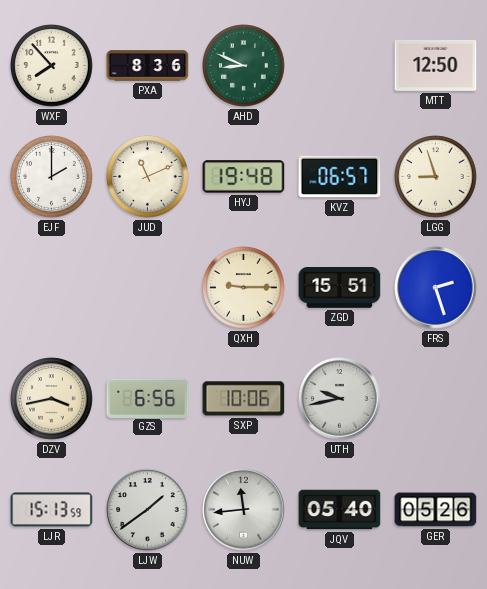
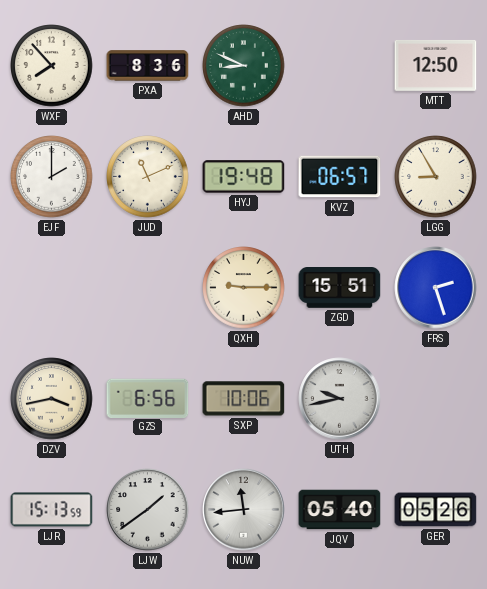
LGG: 8:57 -> 8:55
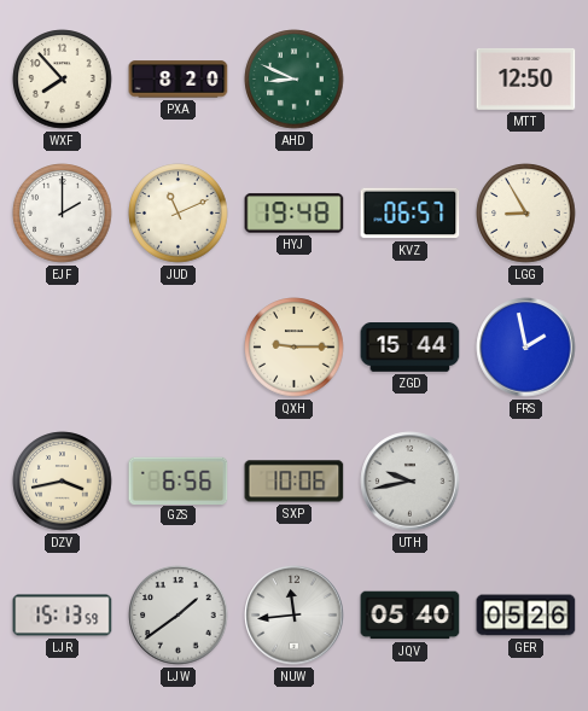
PXA: 8:36 -> 8:20
ZGD: 15:51 -> 15:44
FRS: 2:27 -> 1:58
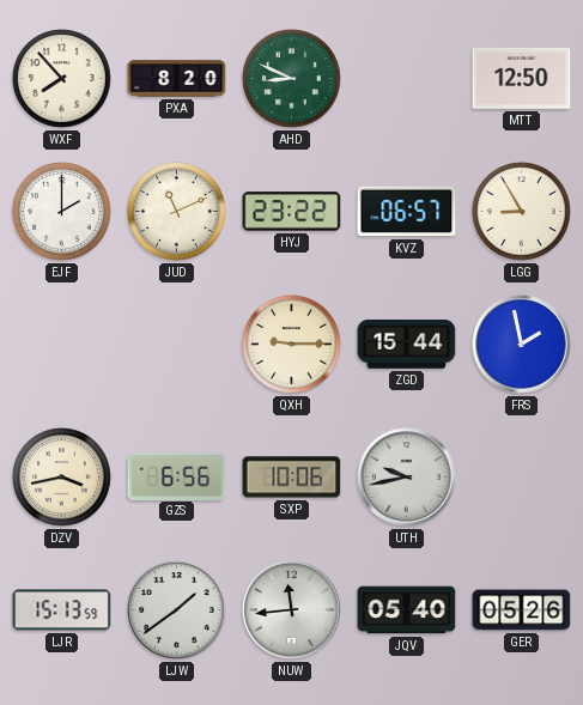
HYJ: 19:48 -> 23:22
